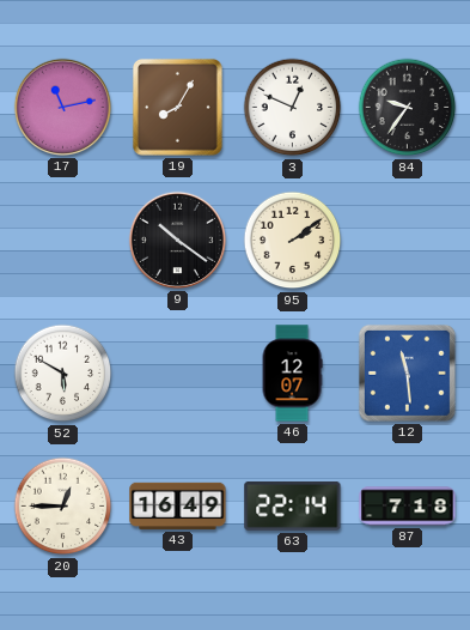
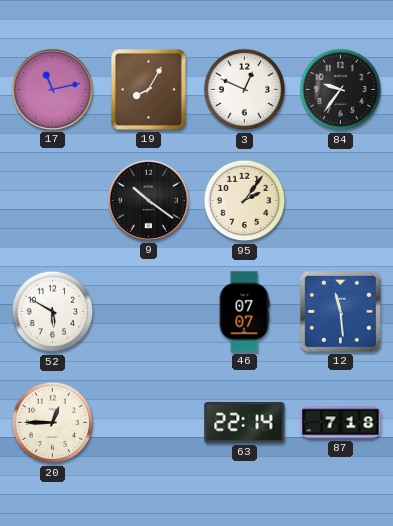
95: 2:09 -> 2:06
46: 12:07 -> 07:07
43: 16:49 -> none
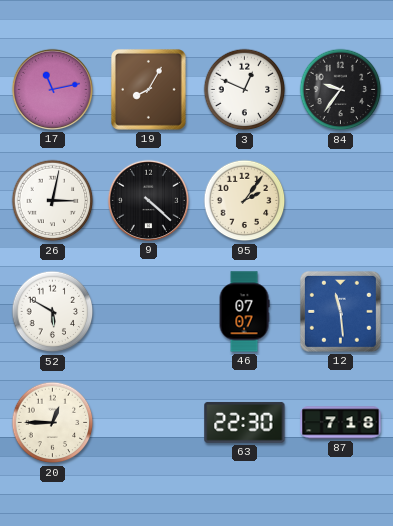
26: none -> 3:02
9: 10:21 -> 4:22
63: 22:14 -> 22:30
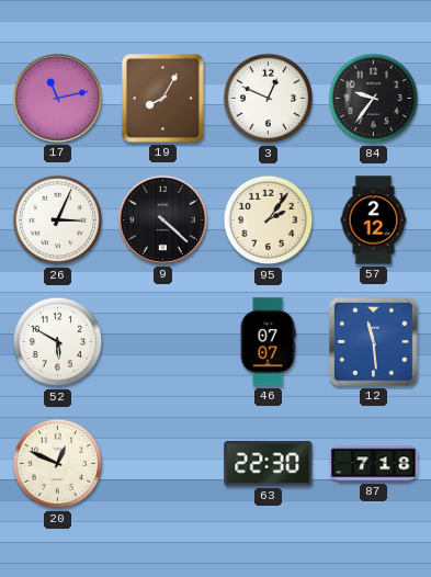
26: 3:02 -> 3:04
57: none -> 2:12
20: 12:45 -> 12:49
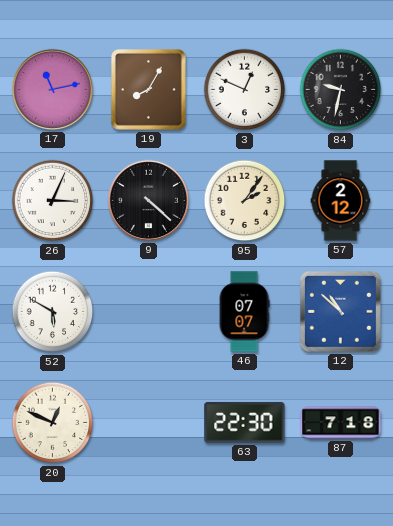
84: 9:36 -> 9:32
12: 11:29 -> 10:52
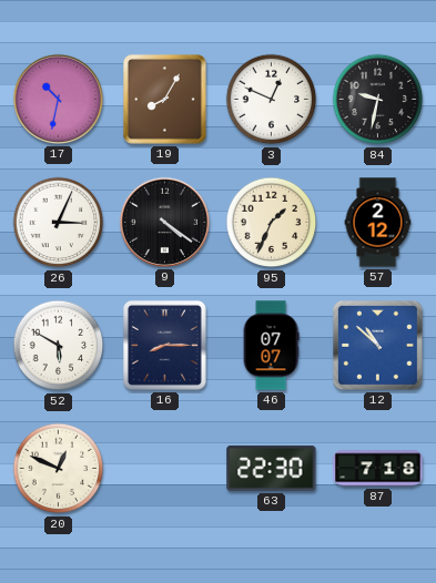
17: 11:13 -> 10:32
9: 4:22 -> 4:21
95: 2:06 -> 1:34
16: none -> 8:15
